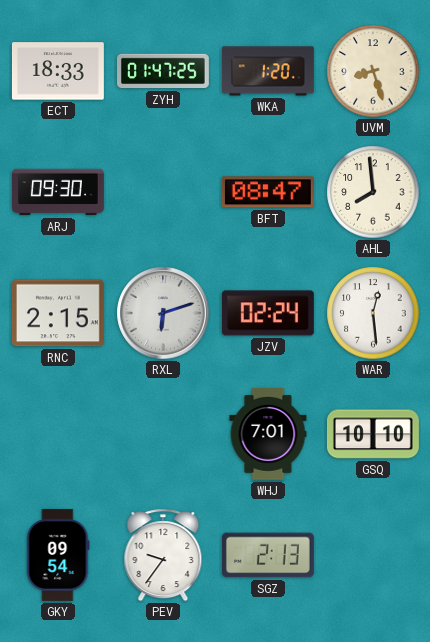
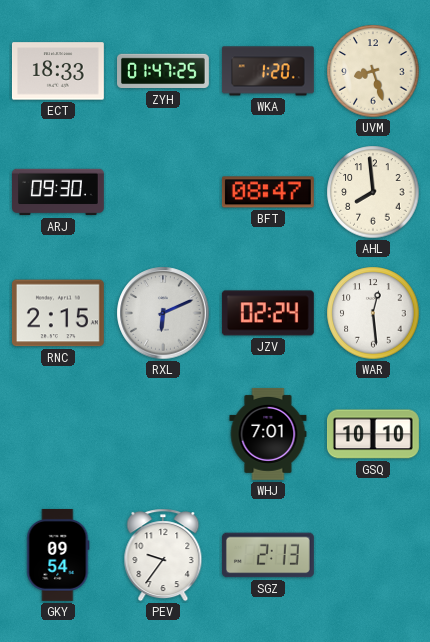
RXL: 6:12 -> 6:11
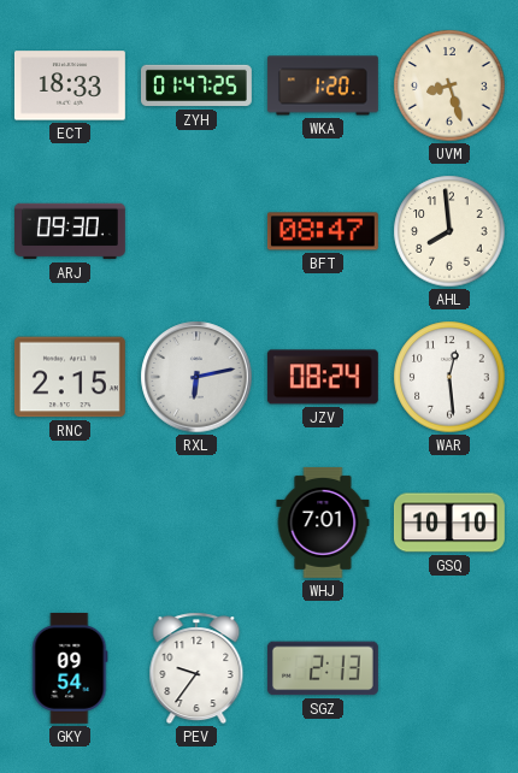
RXL: 6:11 -> 6:13
JZV: 02:24 -> 08:24
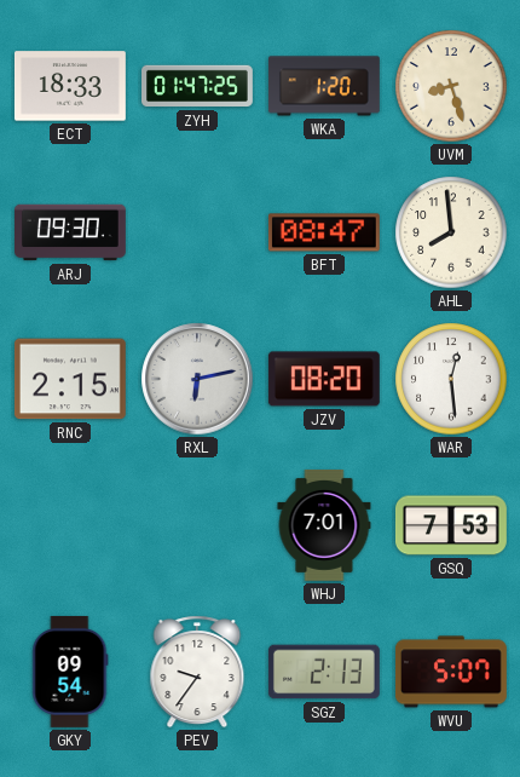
JZV: 08:24 -> 08:20
GSQ: 10:10 -> 7:53
WVU: none -> 5:07
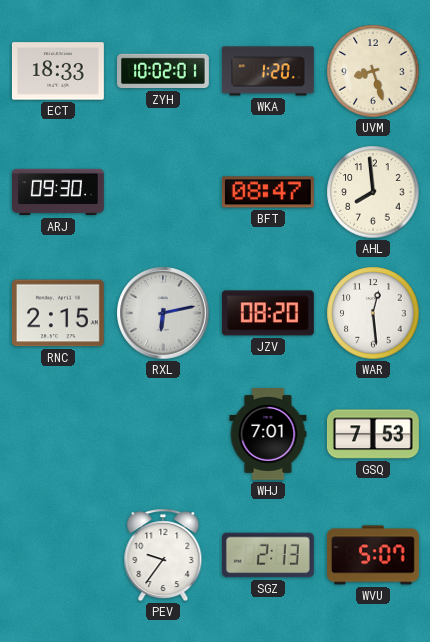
ZYH: 01:47 -> 10:02
GKY: 09:54 -> none
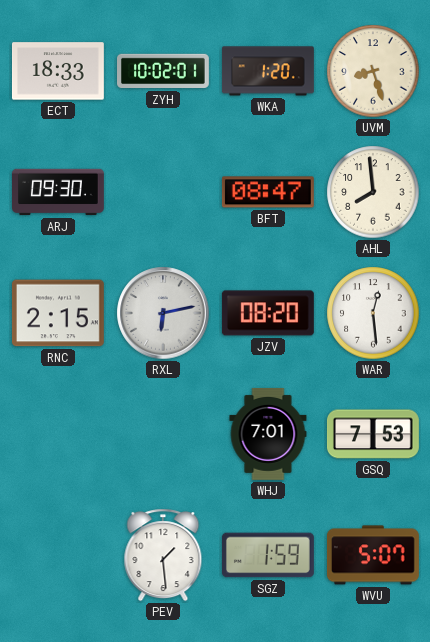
PEV: 9:36 -> 1:29
SGZ: 2:13 -> 1:59
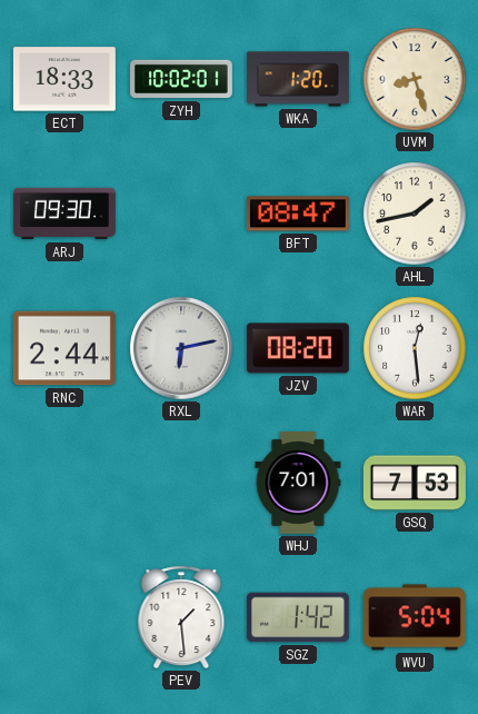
AHL: 7:59 -> 1:43
RNC: 2:15 -> 2:44
SGZ: 1:59 -> 1:42
WVU: 5:07 -> 5:04
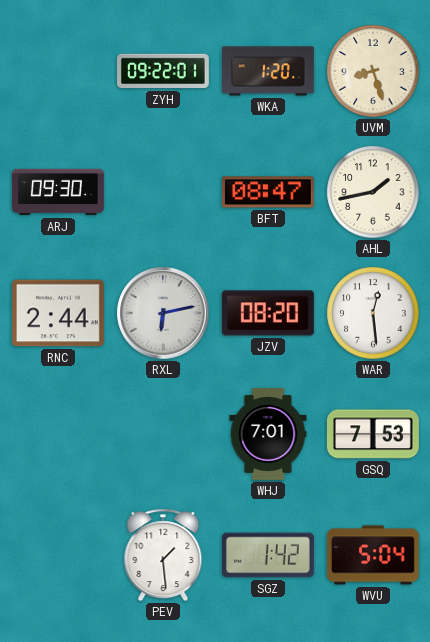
ECT: 18:33 -> none
ZYH: 10:02 -> 09:22
